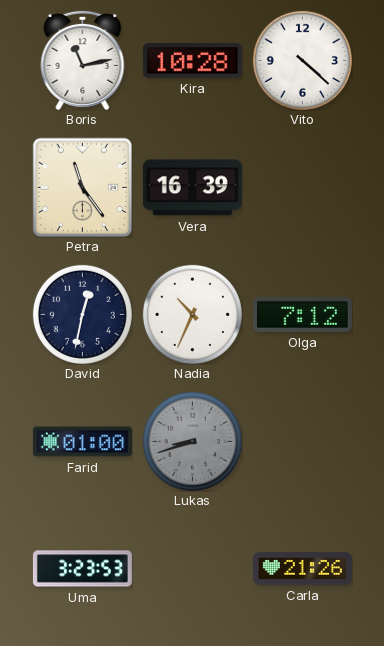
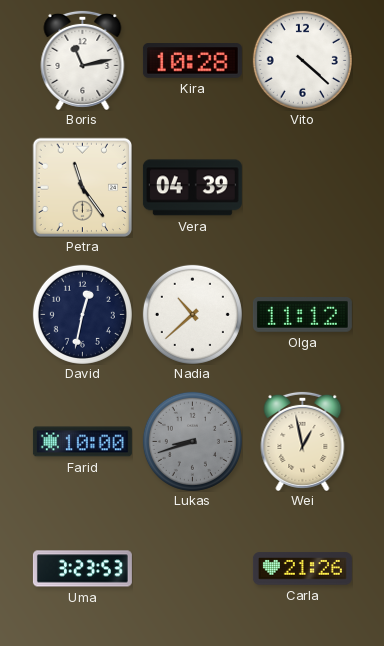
Vera: 16:39 -> 04:39
Nadia: 10:34 -> 10:38
Olga: 7:12 -> 11:12
Farid: 01:00 -> 10:00
Wei: none -> 12:58
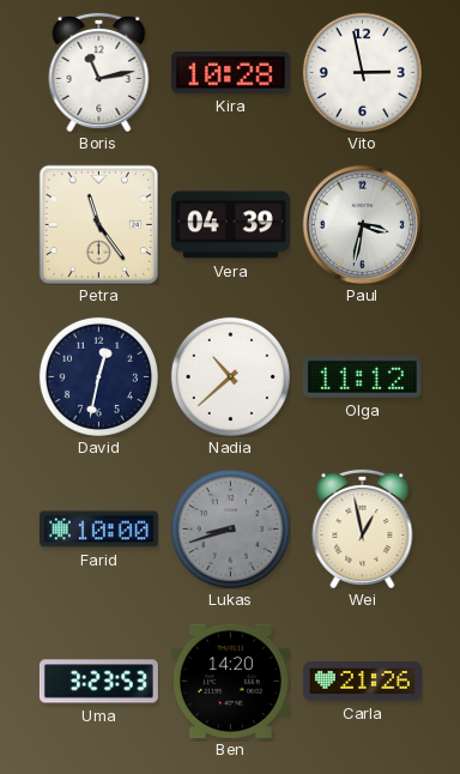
Vito: 4:22 -> 2:58
Paul: none -> 3:32
Ben: none -> 14:20
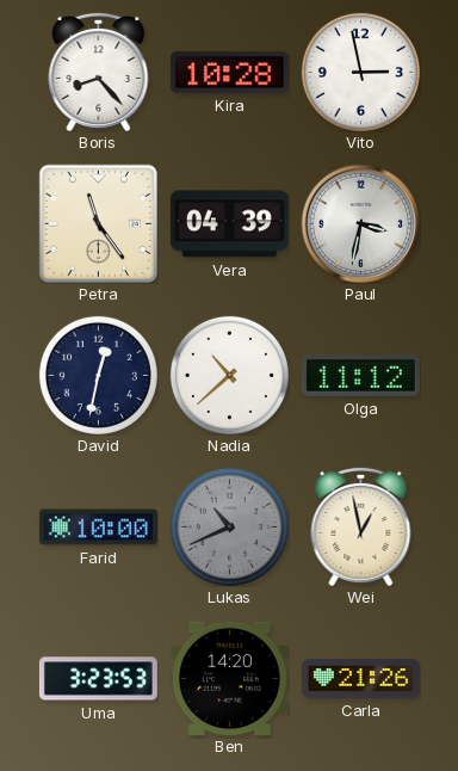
Boris: 11:13 -> 8:23
Lukas: 8:42 -> 10:41
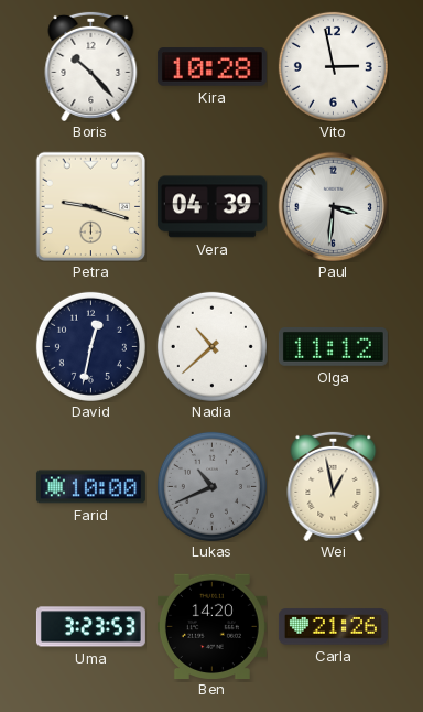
Boris: 8:23 -> 10:23
Petra: 11:24 -> 9:18
Paul: 3:32 -> 3:31
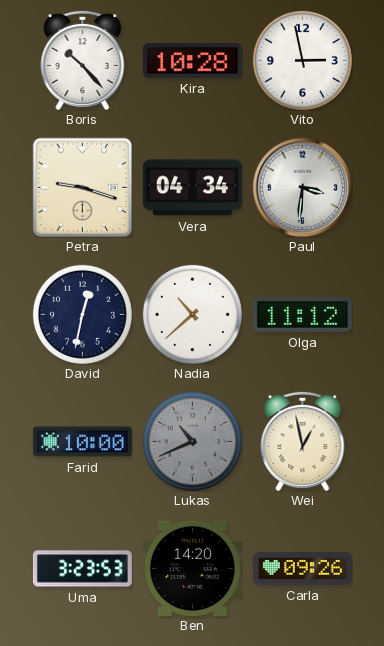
Vera: 04:39 -> 04:34
Carla: 21:26 -> 09:26
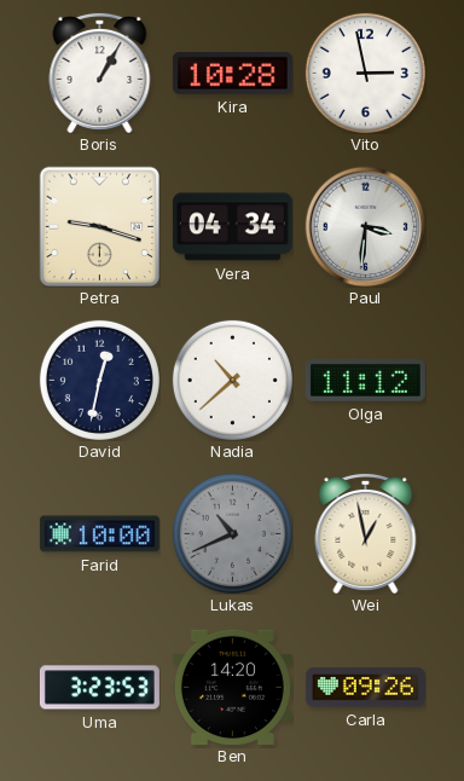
Boris: 10:23 -> 1:05
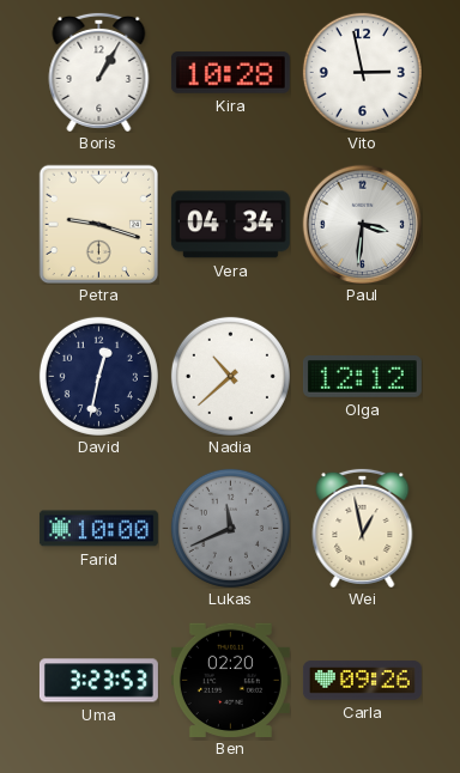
Olga: 11:12 -> 12:12
Lukas: 10:41 -> 11:41
Ben: 14:20 -> 02:20
